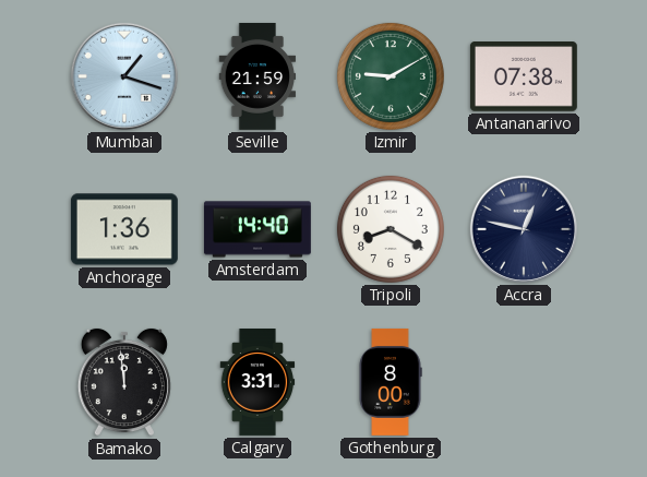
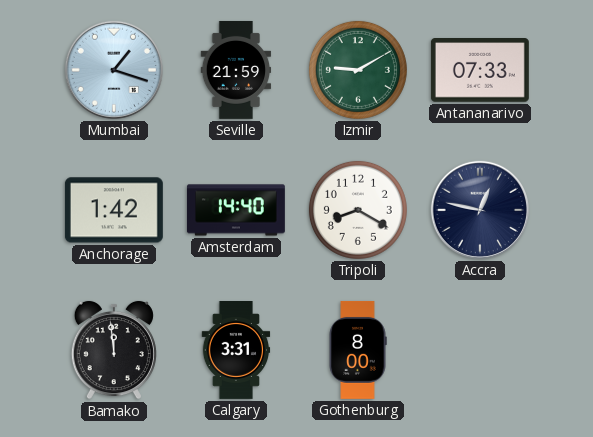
Antananarivo: 07:38 -> 07:33
Anchorage: 1:36 -> 1:42
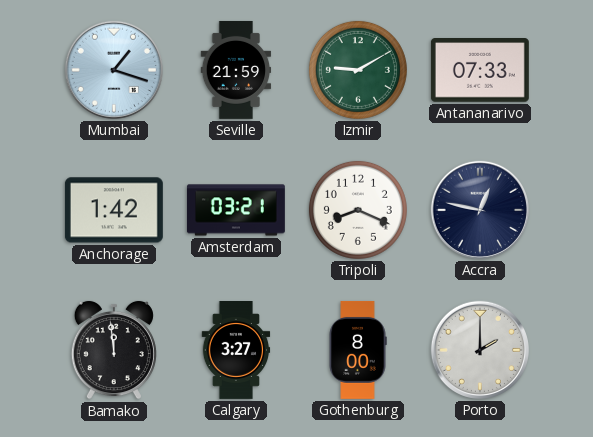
Amsterdam: 14:40 -> 03:21
Tripoli: 8:20 -> 8:19
Calgary: 3:31 -> 3:27
Porto: none -> 2:00
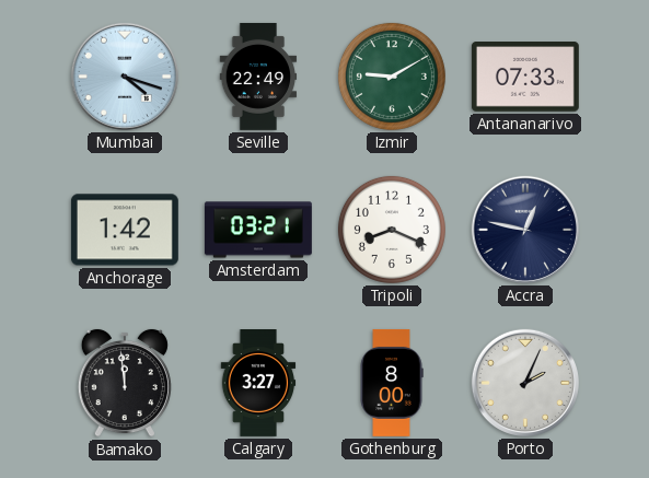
Mumbai: 1:18 -> 4:18
Seville: 21:59 -> 22:49
Porto: 2:00 -> 2:04
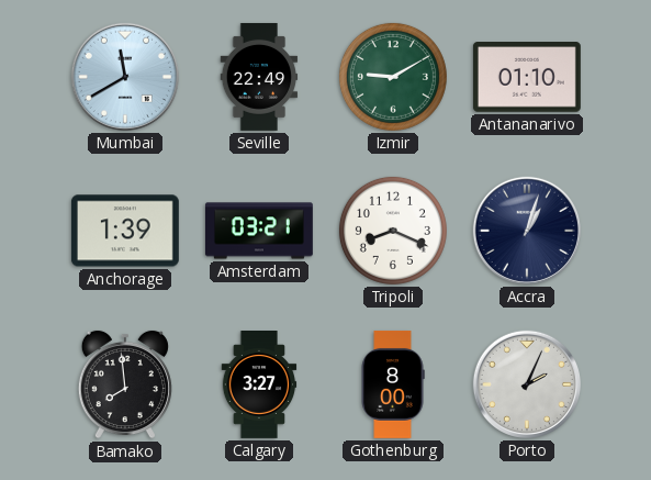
Mumbai: 4:18 -> 11:40
Antananarivo: 07:33 -> 01:10
Anchorage: 1:42 -> 1:39
Accra: 12:47 -> 1:03
Bamako: 11:59 -> 7:59
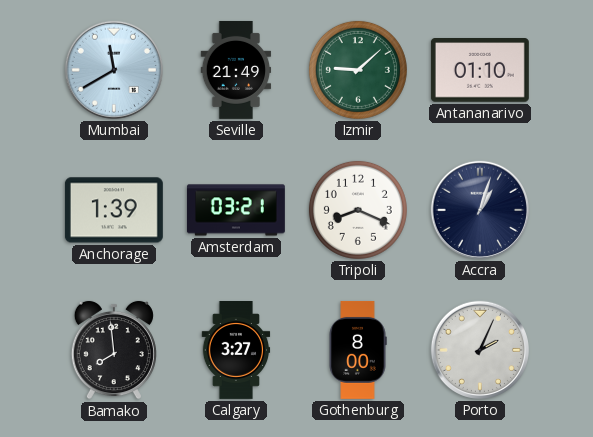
Seville: 22:49 -> 21:49
Izmir: 9:10 -> 9:08
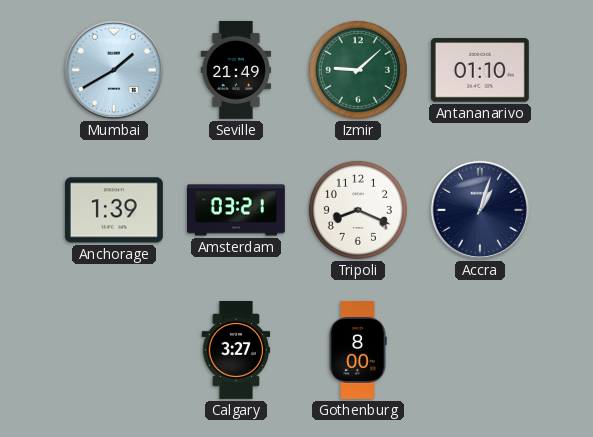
Mumbai: 11:40 -> 1:40
Bamako: 7:59 -> none
Porto: 2:04 -> none
